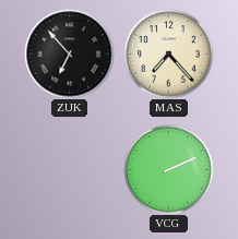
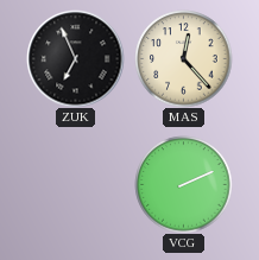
ZUK: 6:53 -> 6:56
MAS: 7:23 -> 12:23
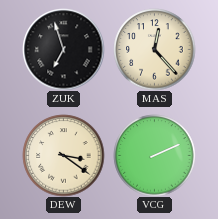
ZUK: 6:56 -> 6:57
DEW: none -> 3:21
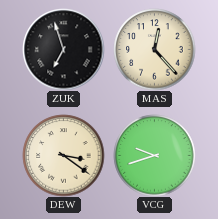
VCG: 2:11 -> 9:42
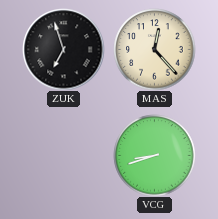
DEW: 3:21 -> none
VCG: 9:42 -> 8:42
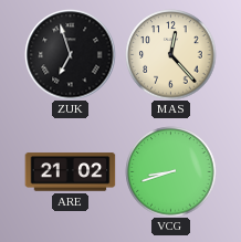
ARE: none -> 21:02
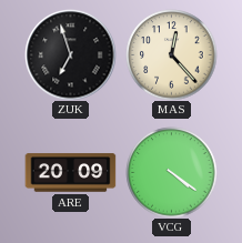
ARE: 21:02 -> 20:09
VCG: 8:42 -> 4:21
